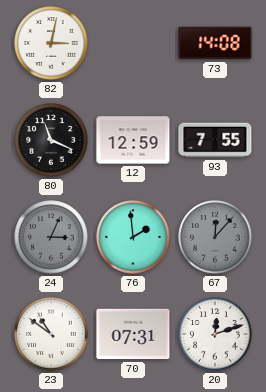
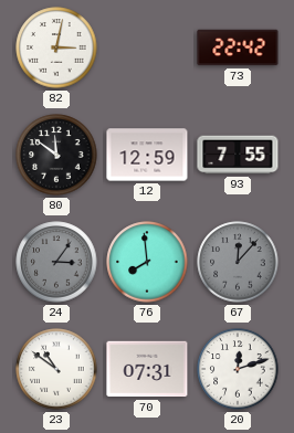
73: 14:08 -> 22:42
80: 11:19 -> 11:51
24: 3:04 -> 3:06
76: 1:59 -> 7:59
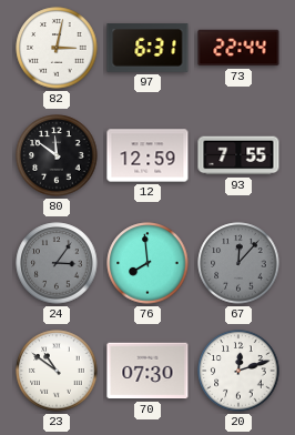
97: none -> 6:31
73: 22:42 -> 22:44
70: 07:31 -> 07:30
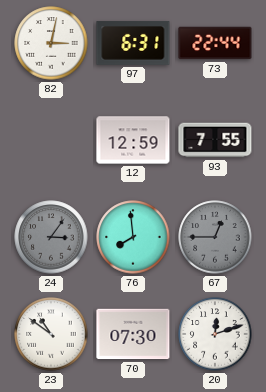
80: 11:51 -> none
67: 12:07 -> 12:45
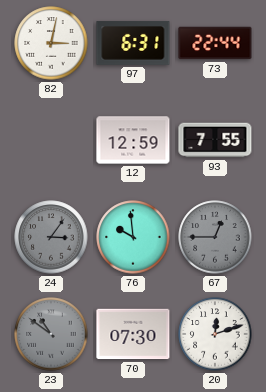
76: 7:59 -> 9:59
23 dial: white -> grey
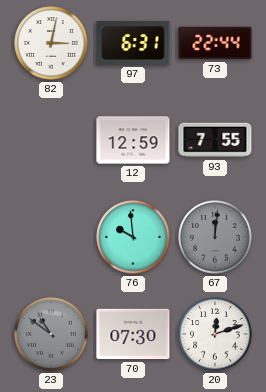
24: 3:06 -> none
67: 12:45 -> 12:01
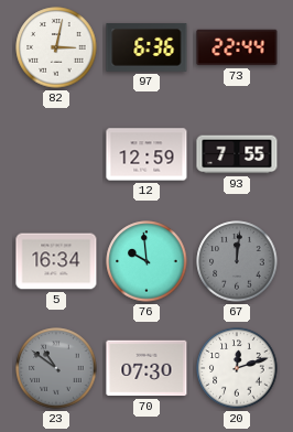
97: 6:31 -> 6:36
5: none -> 16:34
